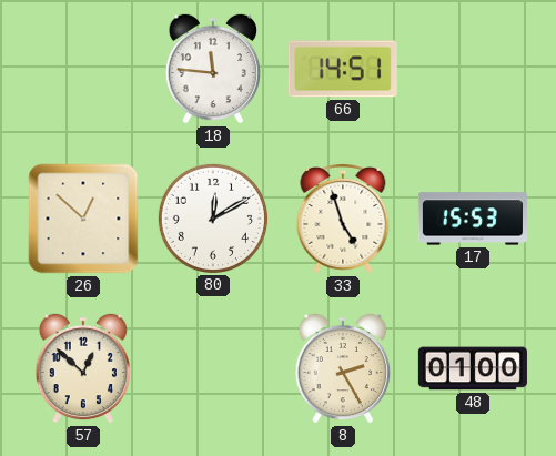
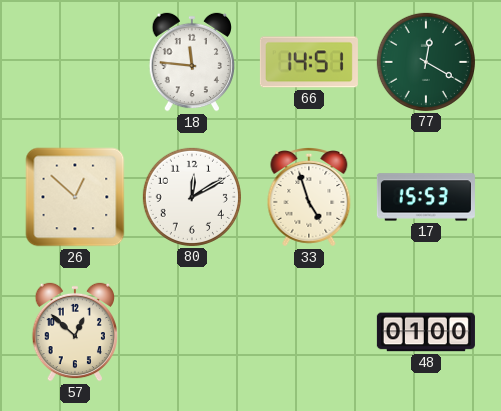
77: none -> 12:20
8: 2:25 -> none
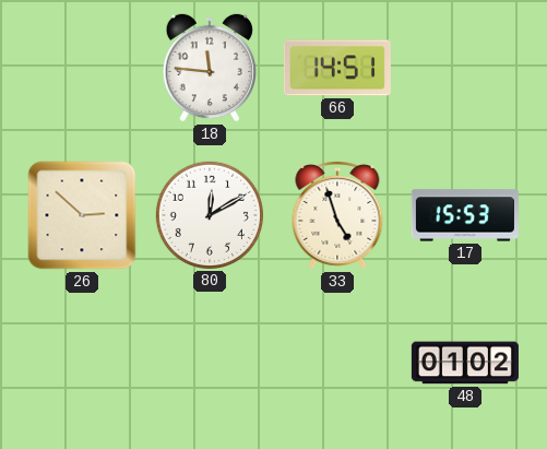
77: 12:20 -> none
26: 12:52 -> 2:52
57: 12:52 -> none
48: 01:00 -> 01:02
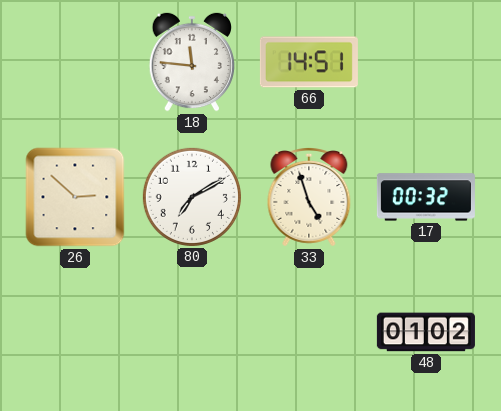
80: 12:10 -> 7:10
17: 15:53 -> 00:32
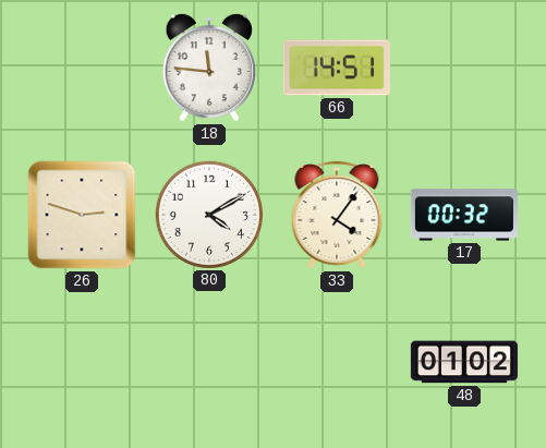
26: 2:52 -> 2:48
80: 7:10 -> 4:10
33: 4:57 -> 4:06
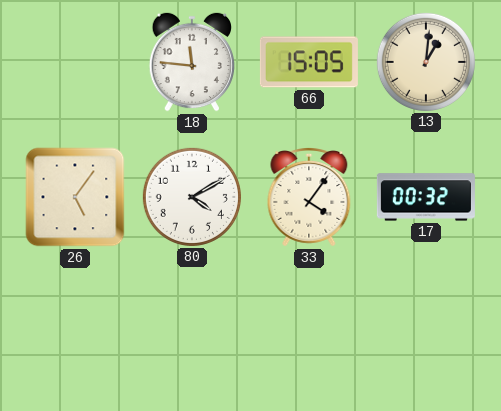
66: 14:51 -> 15:05
13: none -> 1:01
26: 2:48 -> 5:06
48: 01:02 -> none
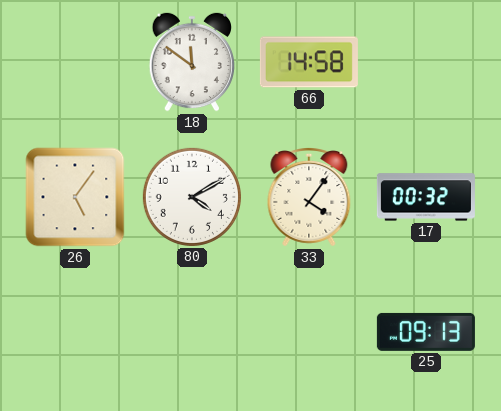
18: 11:46 -> 11:51
66: 15:05 -> 14:58
13: 1:01 -> none
25: none -> 09:13
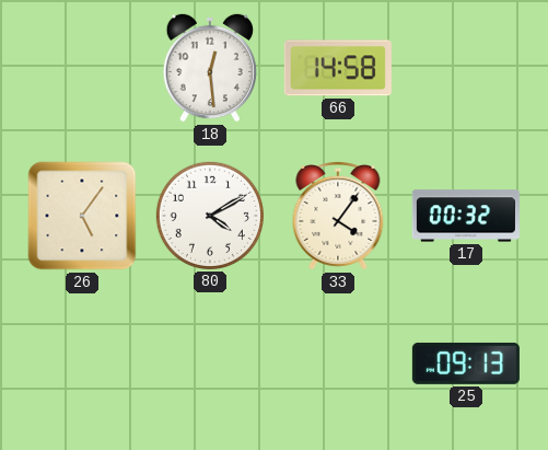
18: 11:51 -> 12:29
